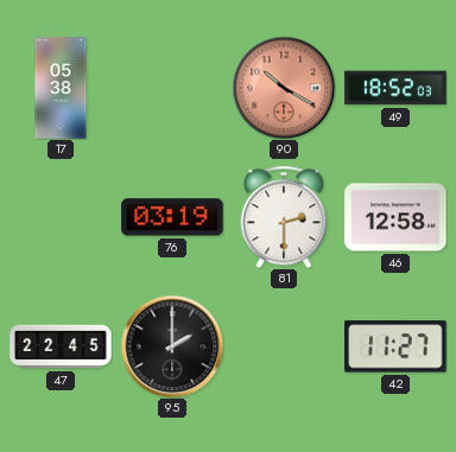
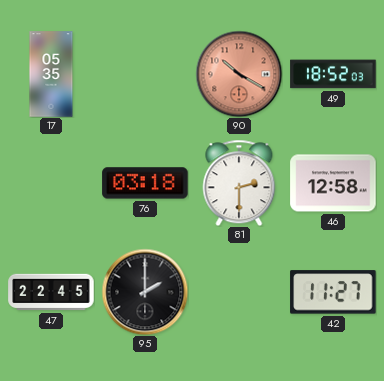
17: 05:38 -> 05:35
76: 03:19 -> 03:18
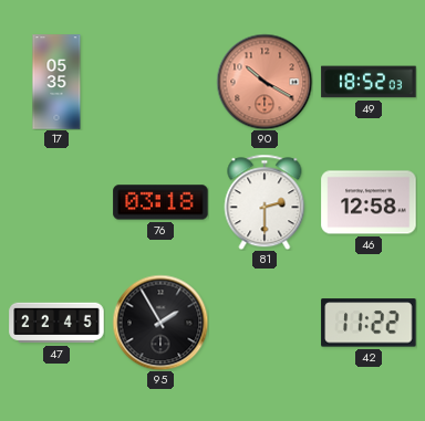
95: 2:00 -> 1:55
42: 11:27 -> 11:22
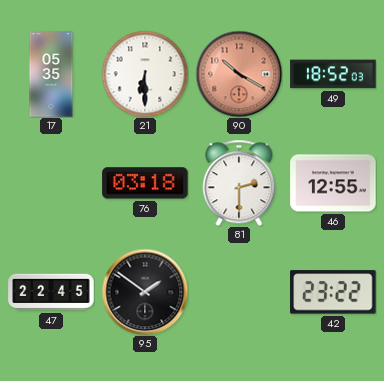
21: none -> 6:30
46: 12:58 -> 12:55
95: 1:55 -> 1:51
42: 11:22 -> 23:22
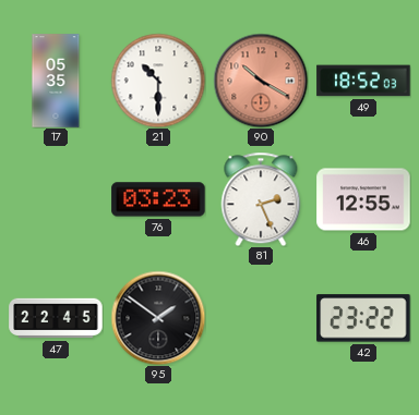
21: 6:30 -> 10:30
76: 03:18 -> 03:23
81: 2:30 -> 2:26
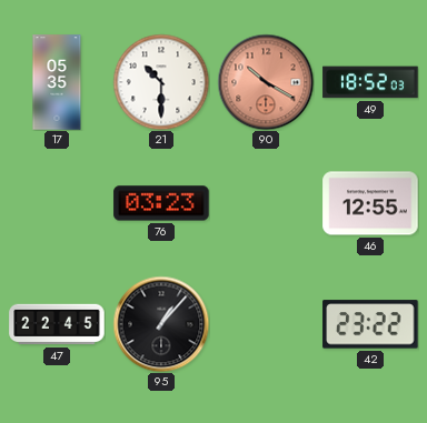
81: 2:26 -> none
95: 1:51 -> 1:07
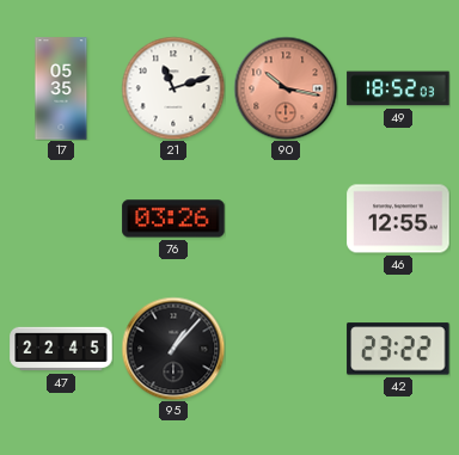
21: 10:30 -> 11:12
90: 10:20 -> 10:17
76: 03:23 -> 03:26
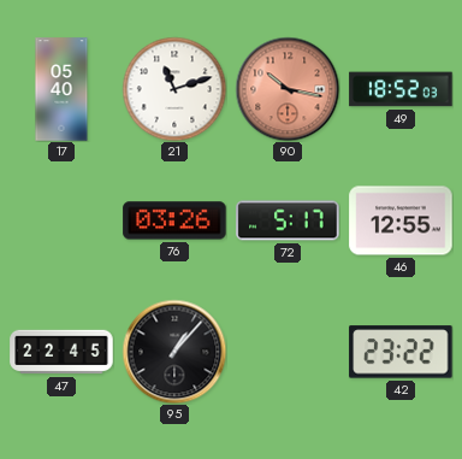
17: 05:35 -> 05:40
72: none -> 5:17
